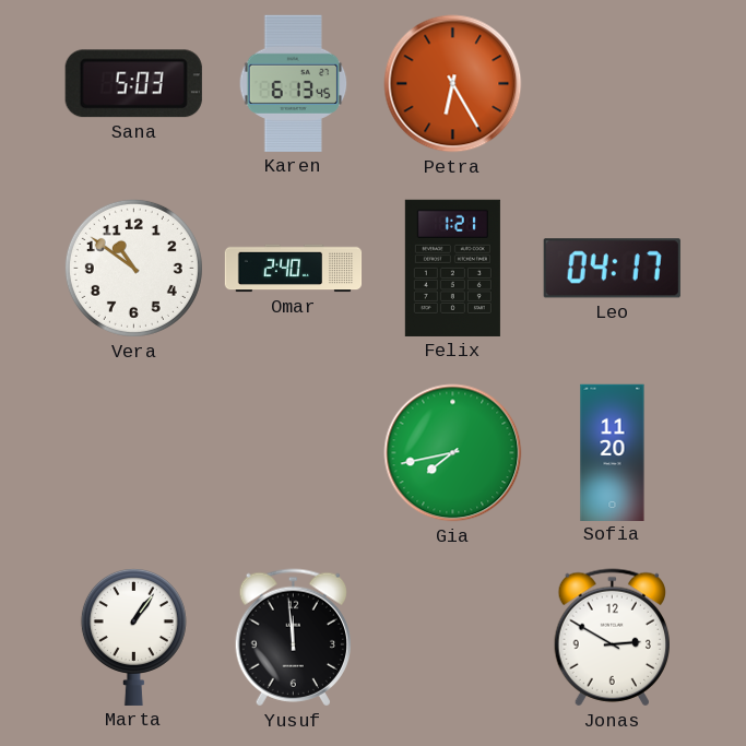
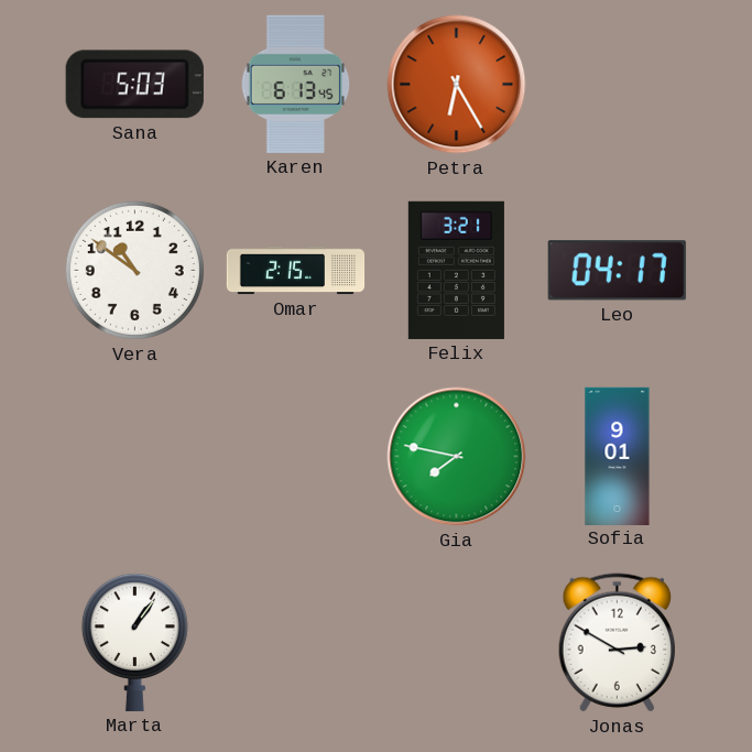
Omar: 2:40 -> 2:15
Felix: 1:21 -> 3:21
Gia: 7:43 -> 7:47
Sofia: 11:20 -> 9:01
Yusuf: 11:59 -> none
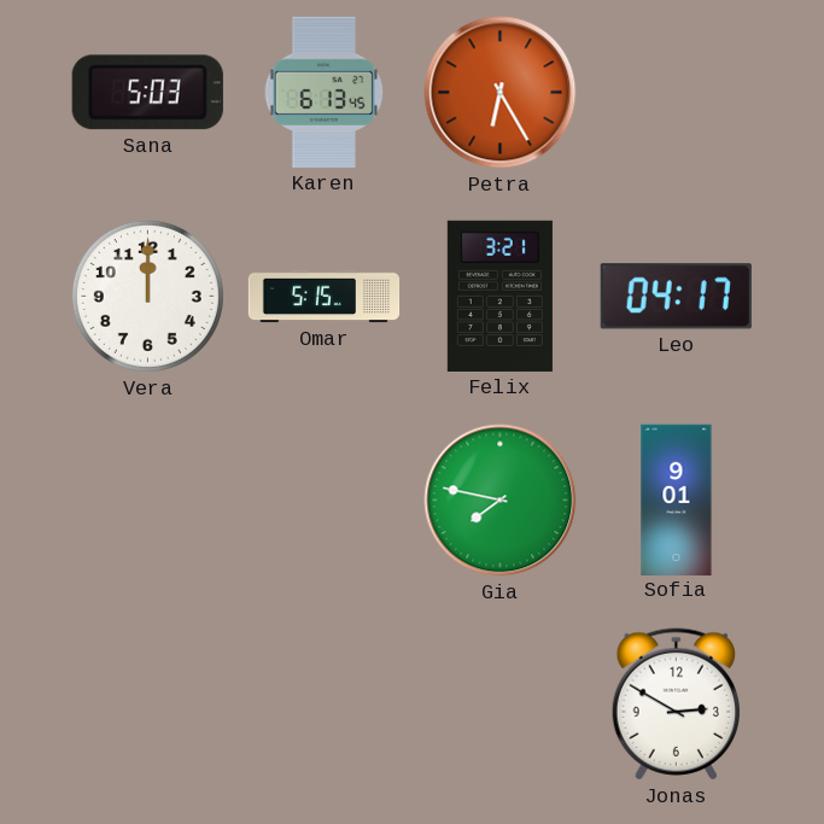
Vera: 10:51 -> 12:00
Omar: 2:15 -> 5:15
Marta: 1:06 -> none
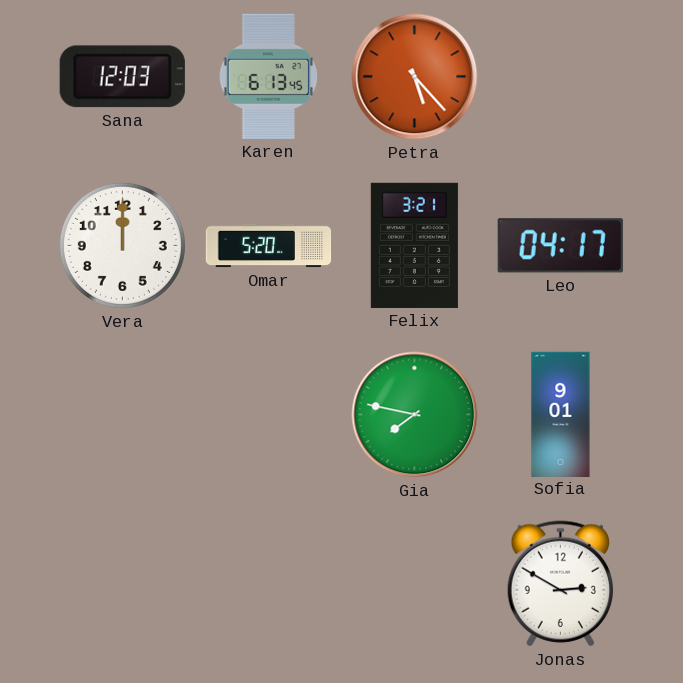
Sana: 5:03 -> 12:03
Petra: 6:25 -> 5:23
Omar: 5:15 -> 5:20
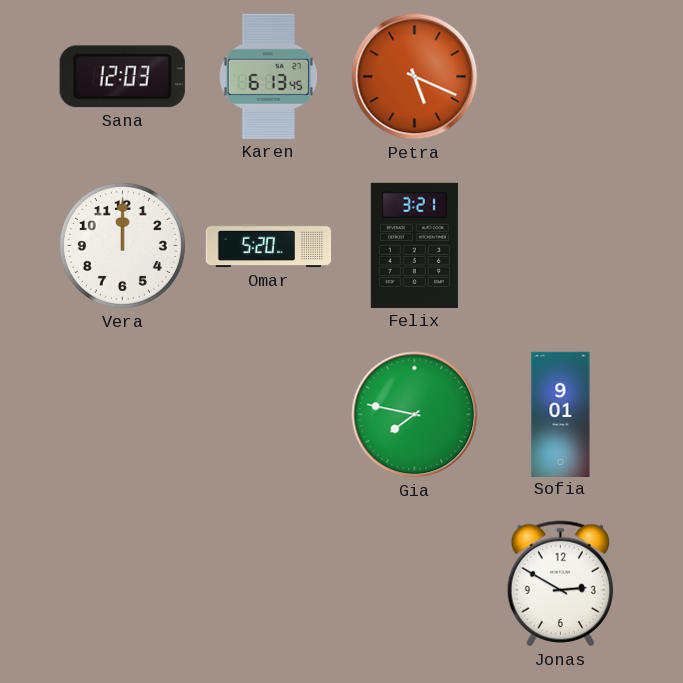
Petra: 5:23 -> 5:19
Leo: 04:17 -> none
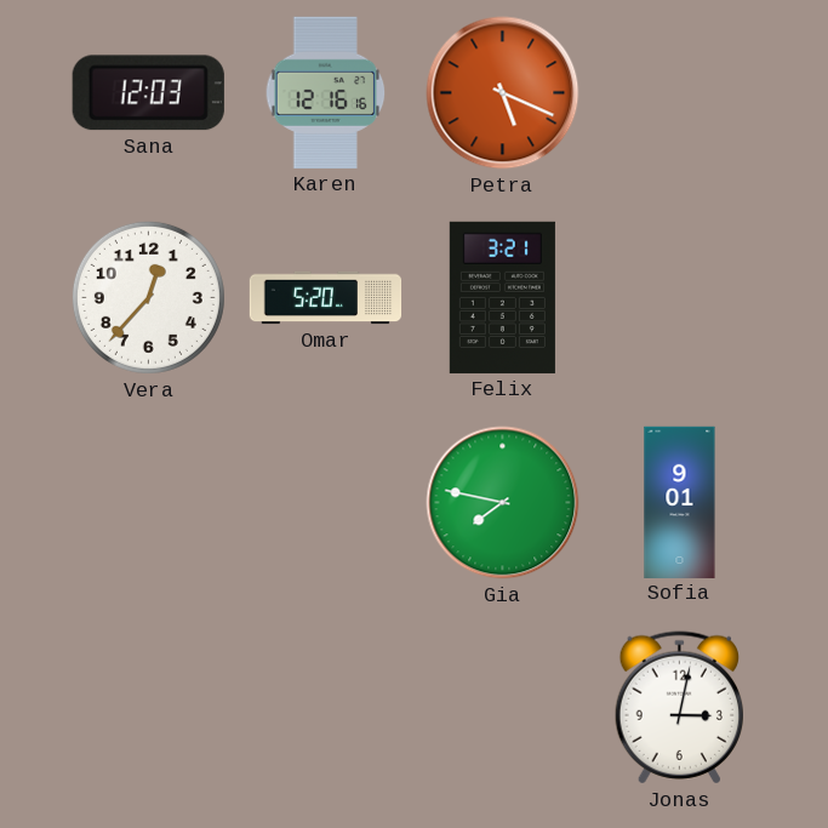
Karen: 6:13 -> 12:16
Vera: 12:00 -> 12:37
Jonas: 2:50 -> 3:02
